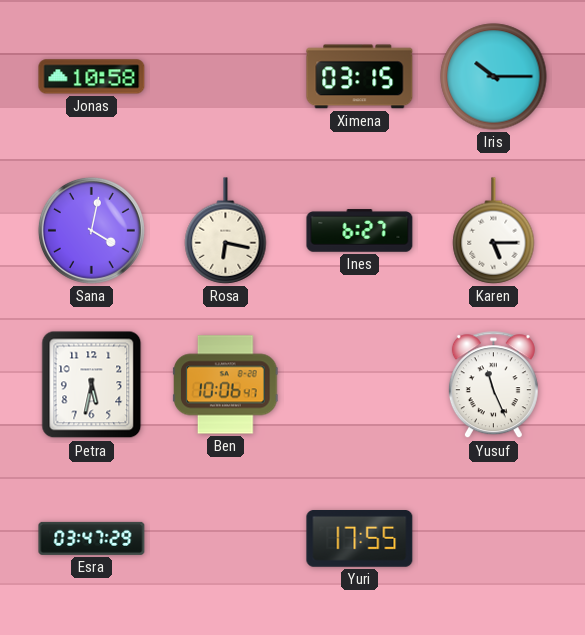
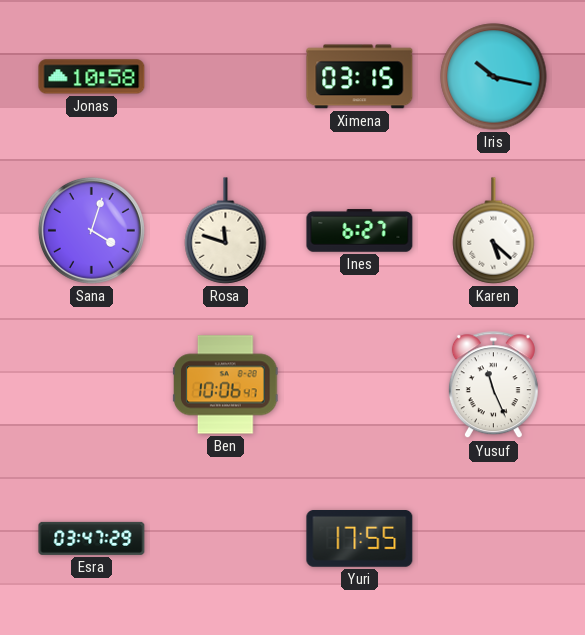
Iris: 10:15 -> 10:17
Sana: 4:02 -> 4:03
Rosa: 6:17 -> 11:48
Karen: 5:15 -> 5:22
Petra: 5:32 -> none
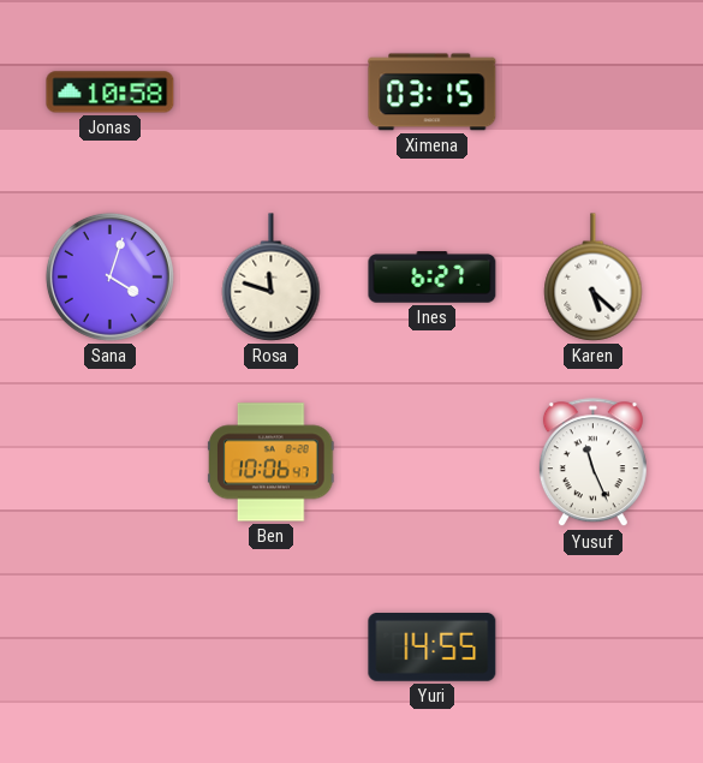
Iris: 10:17 -> none
Esra: 03:47 -> none
Yuri: 17:55 -> 14:55
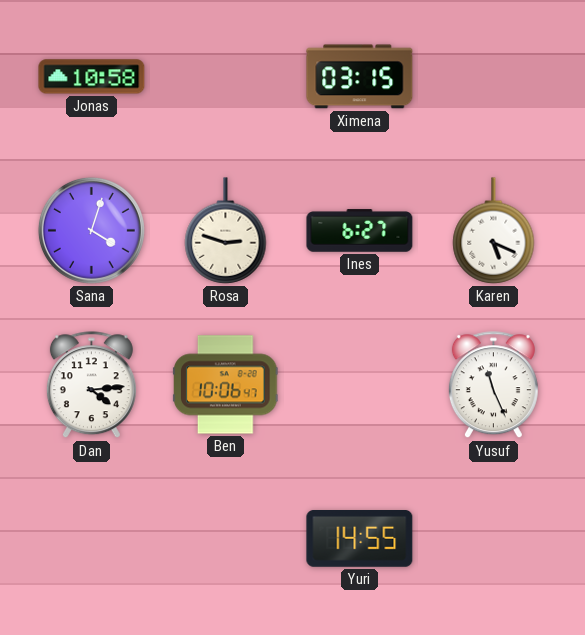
Rosa: 11:48 -> 2:48
Karen: 5:22 -> 5:19
Dan: none -> 4:14
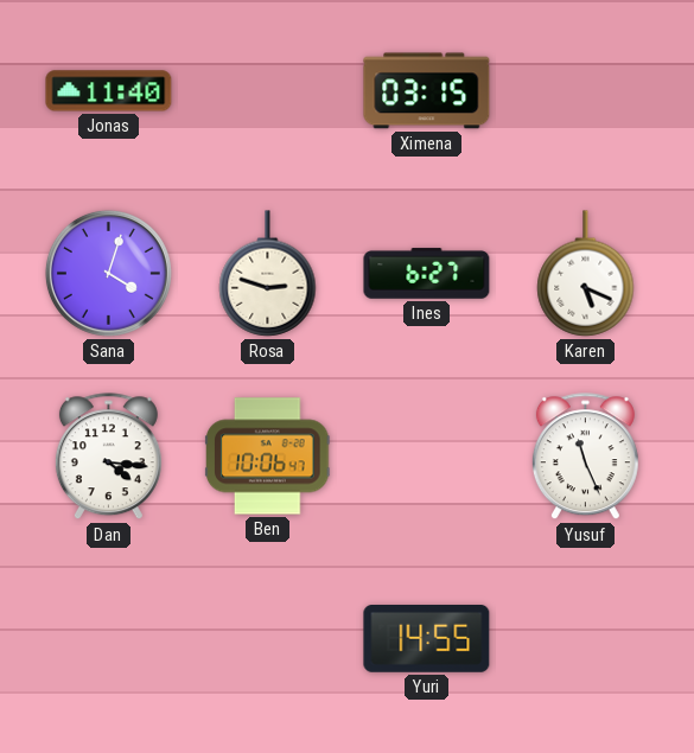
Jonas: 10:58 -> 11:40
Dan: 4:14 -> 4:16
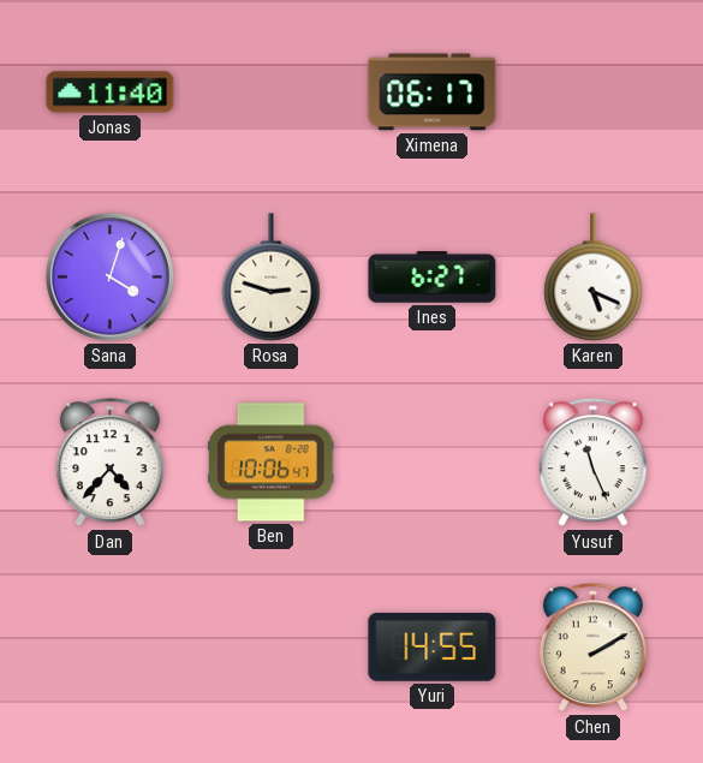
Ximena: 03:15 -> 06:17
Dan: 4:16 -> 4:37
Chen: none -> 2:10
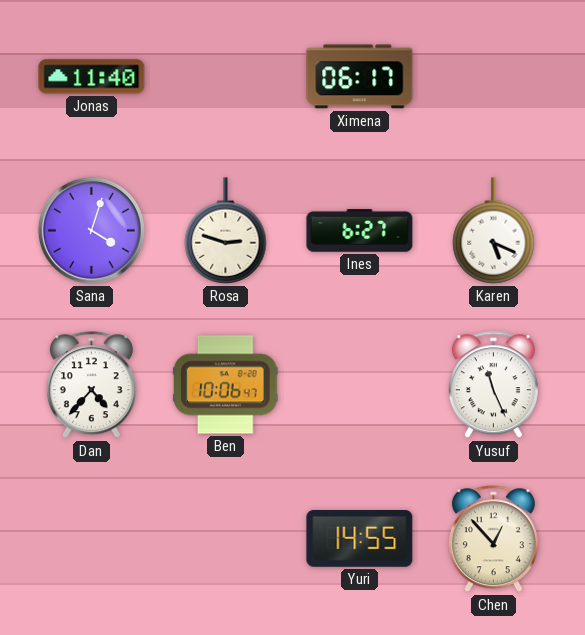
Chen: 2:10 -> 12:53
